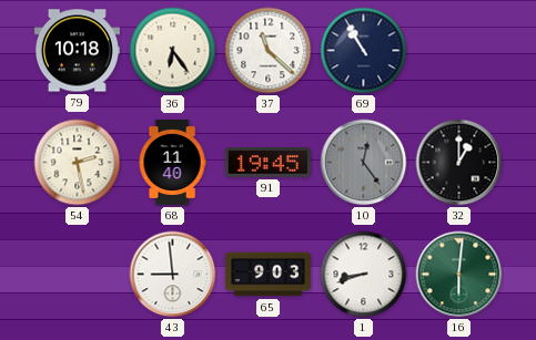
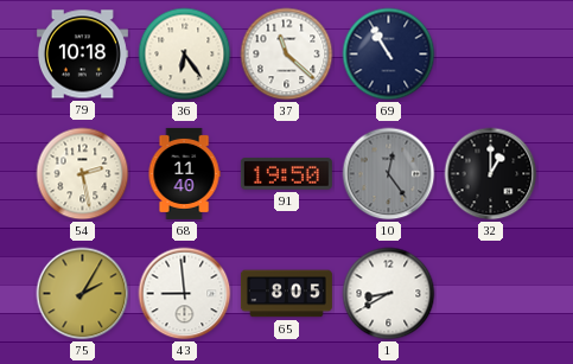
91: 19:45 -> 19:50
75: none -> 2:05
65: 9:03 -> 8:05
1: 8:42 -> 8:40
16: 6:01 -> none
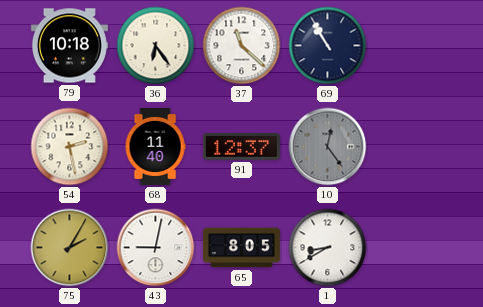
91: 19:50 -> 12:37
32: 1:00 -> none
43: 8:59 -> 9:02
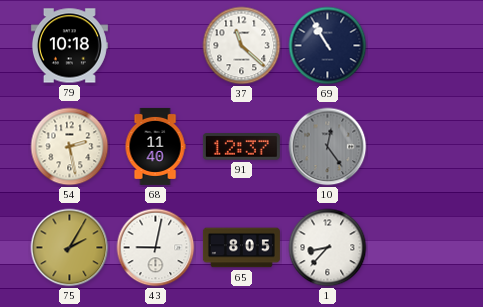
36: 6:24 -> none
1: 8:40 -> 8:37
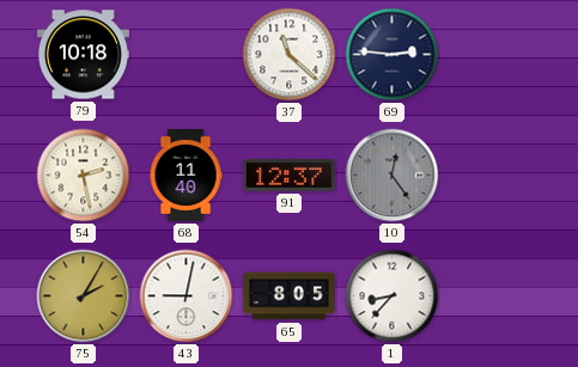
69: 10:55 -> 2:46
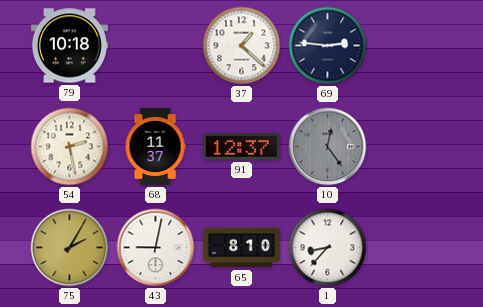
37: 11:22 -> 1:22
68: 11:40 -> 11:37
65: 8:05 -> 8:10
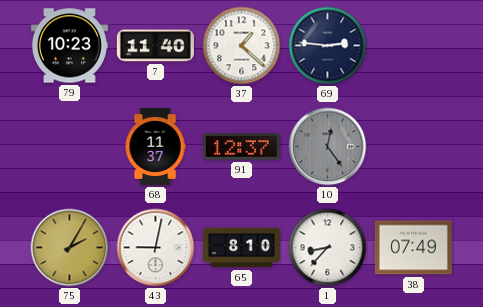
79: 10:18 -> 10:23
7: none -> 11:40
54: 2:28 -> none
38: none -> 07:49
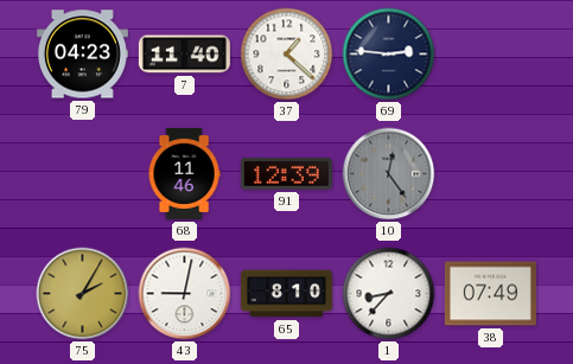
79: 10:23 -> 04:23
68: 11:37 -> 11:46
91: 12:37 -> 12:39
